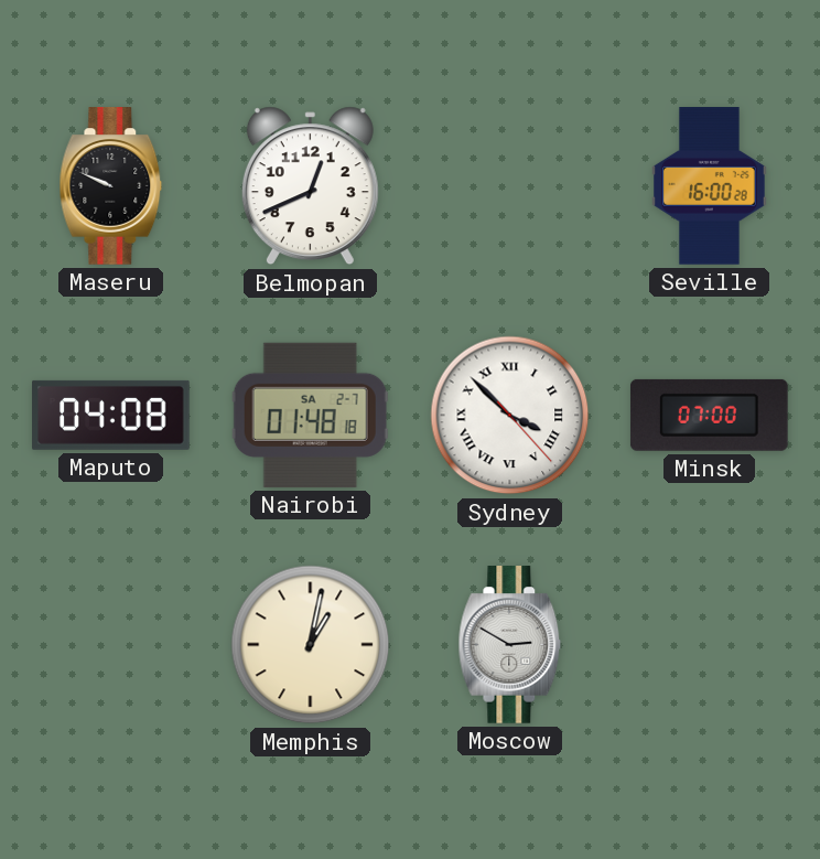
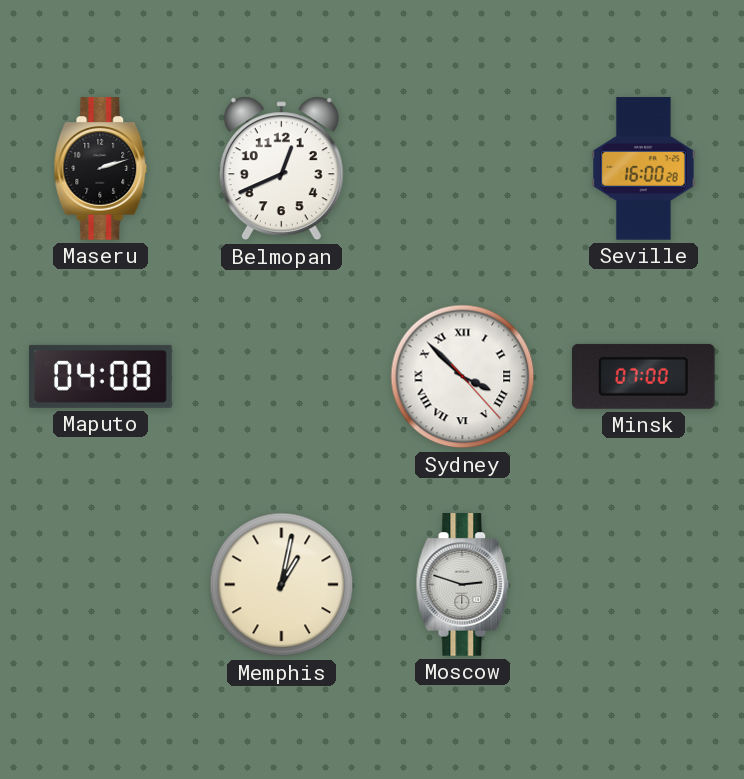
Maseru: 9:49 -> 2:12
Nairobi: 01:48 -> none
Moscow: 2:50 -> 2:48
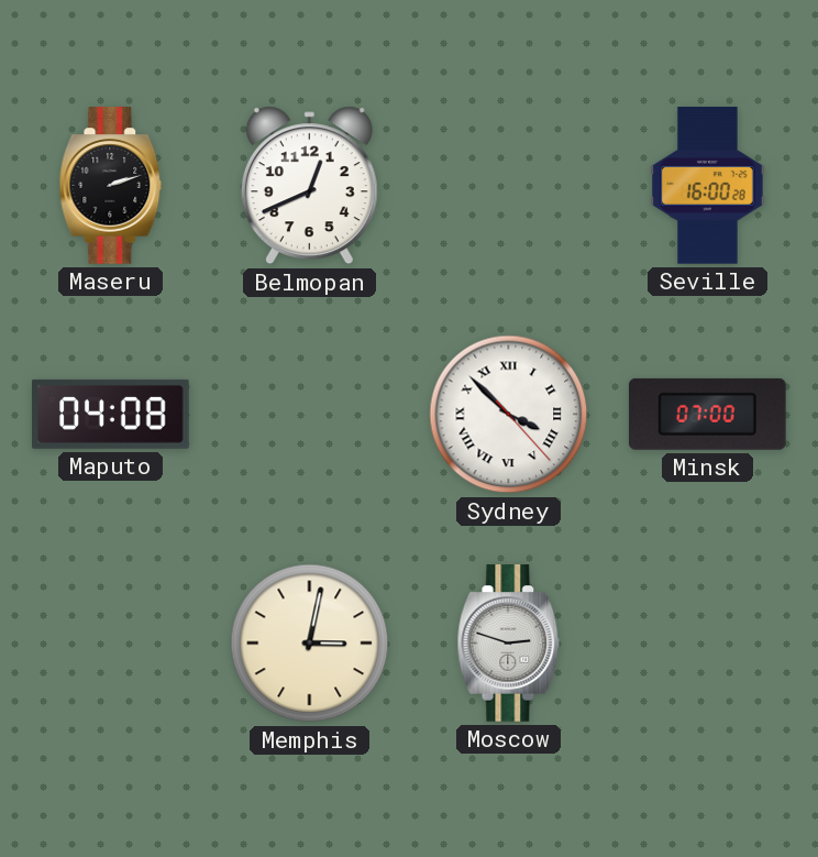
Memphis: 1:02 -> 3:02
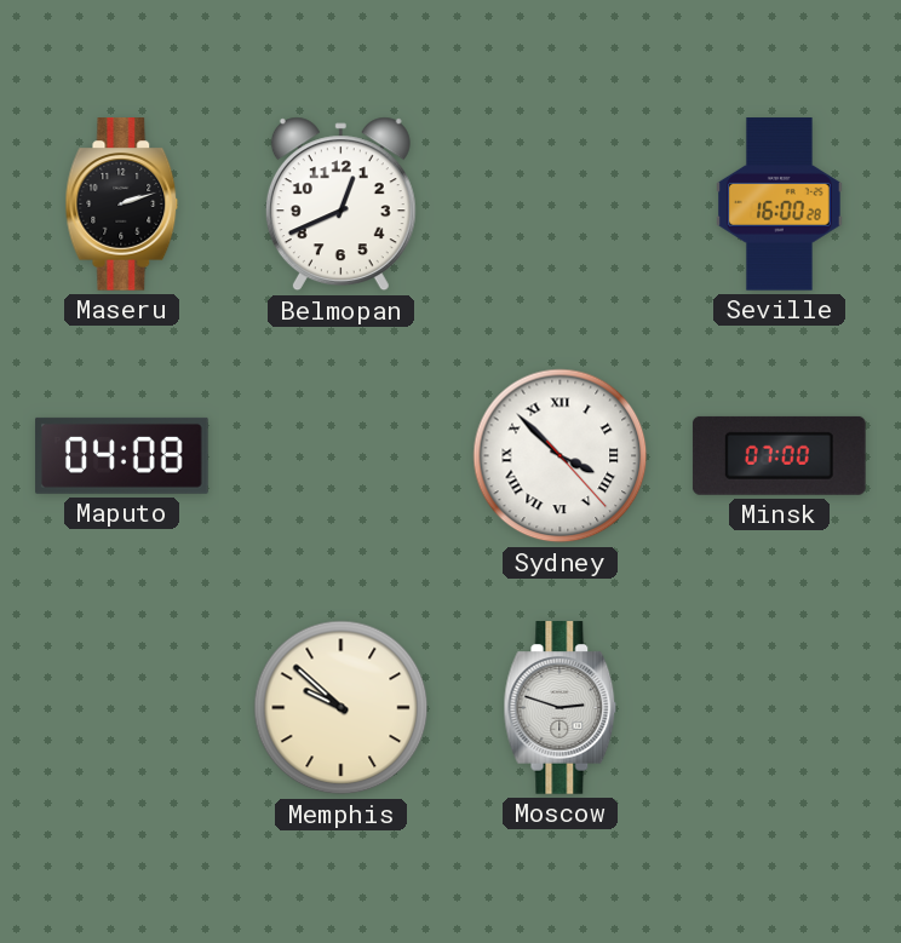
Memphis: 3:02 -> 9:52
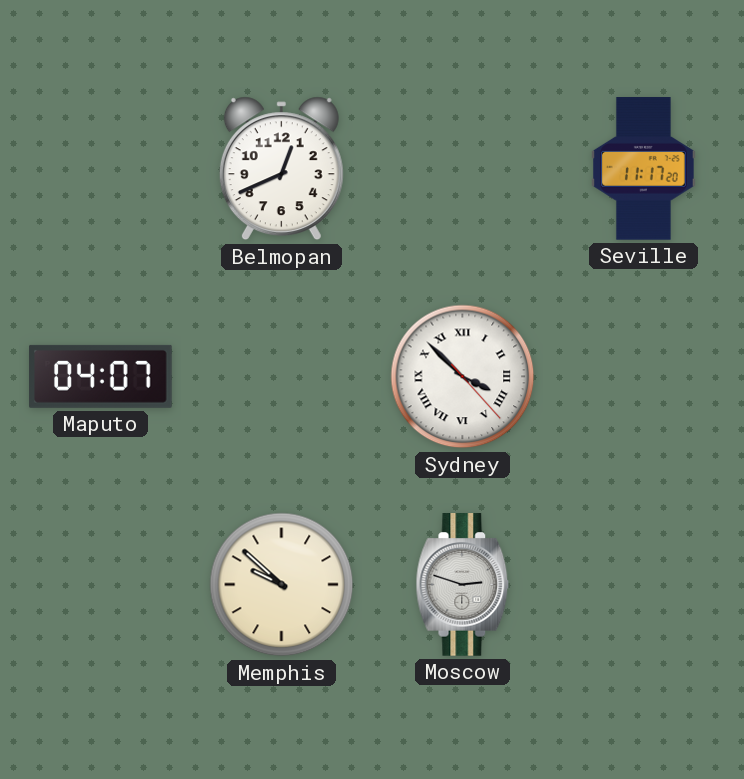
Maseru: 2:12 -> none
Seville: 16:00 -> 11:17
Maputo: 04:08 -> 04:07
Minsk: 07:00 -> none
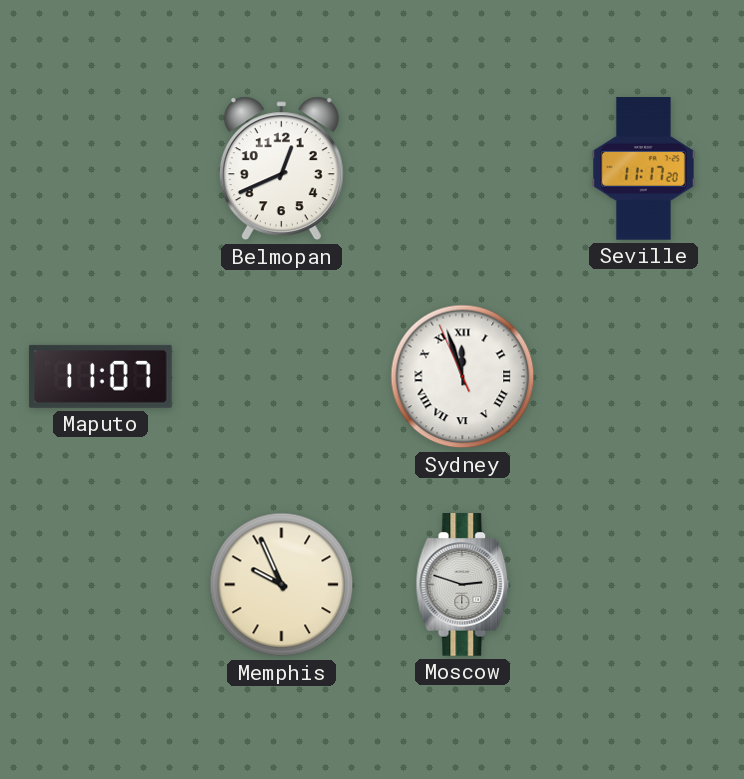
Maputo: 04:07 -> 11:07
Sydney: 3:52 -> 11:56
Memphis: 9:52 -> 9:56
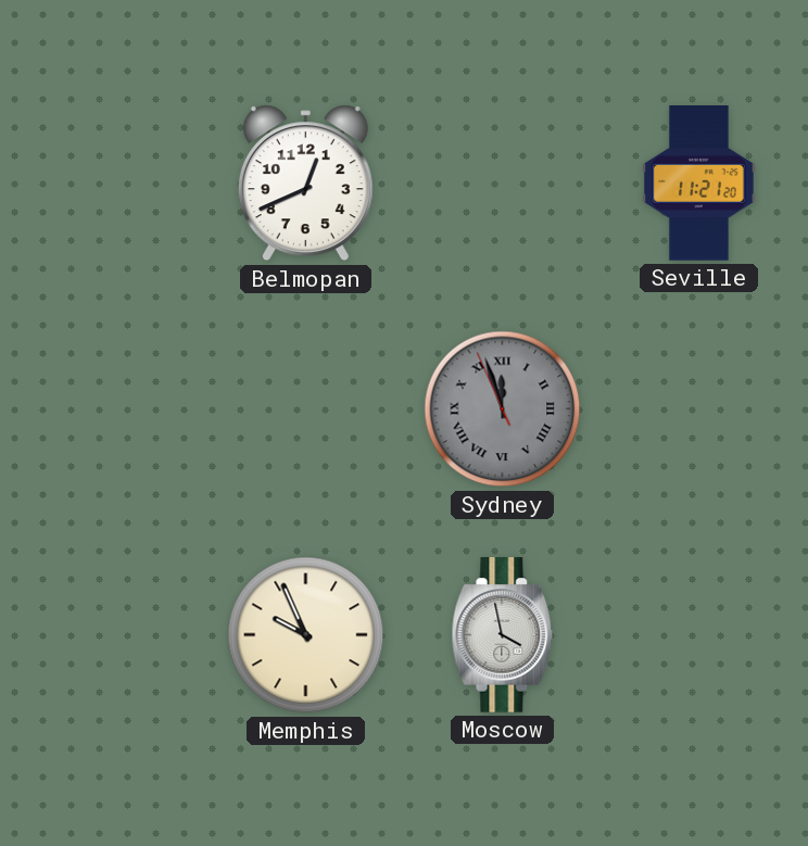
Seville: 11:17 -> 11:21
Maputo: 11:07 -> none
Sydney dial: white -> grey
Moscow: 2:48 -> 3:58
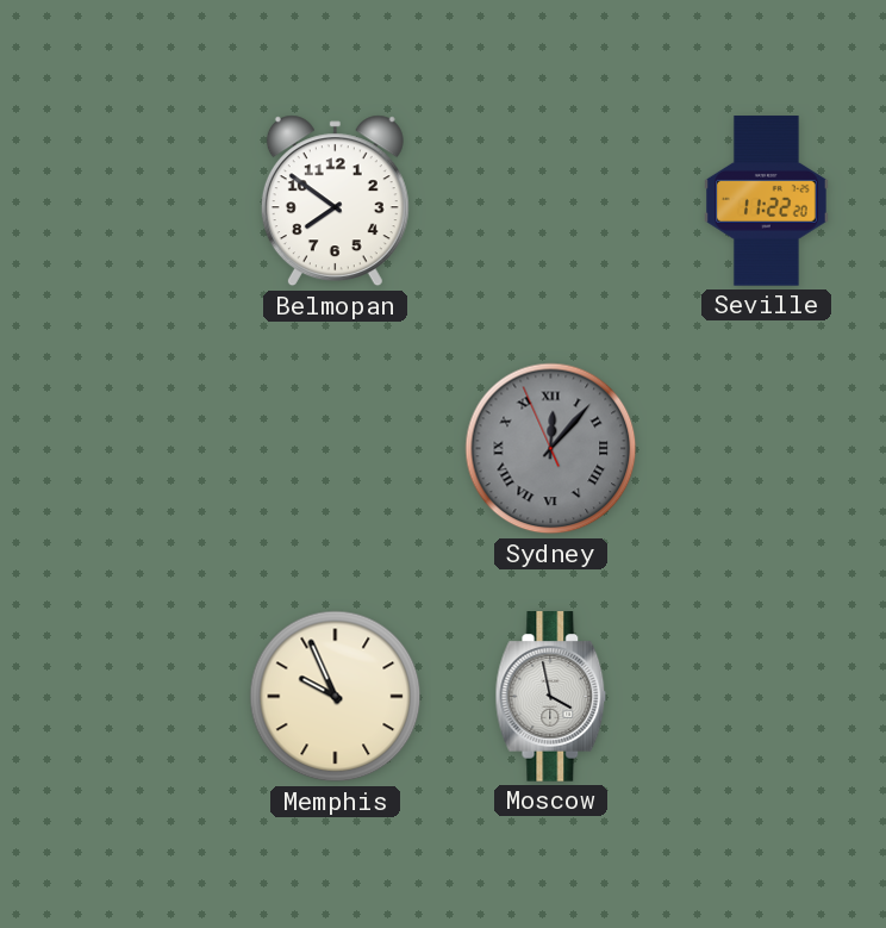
Belmopan: 12:41 -> 7:51
Seville: 11:21 -> 11:22
Sydney: 11:56 -> 12:06
